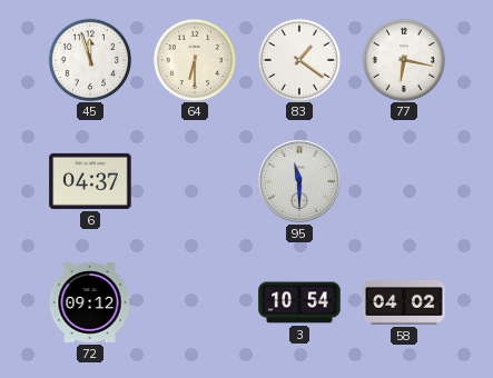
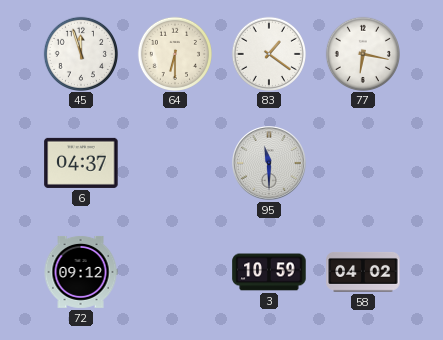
3: 10:54 -> 10:59
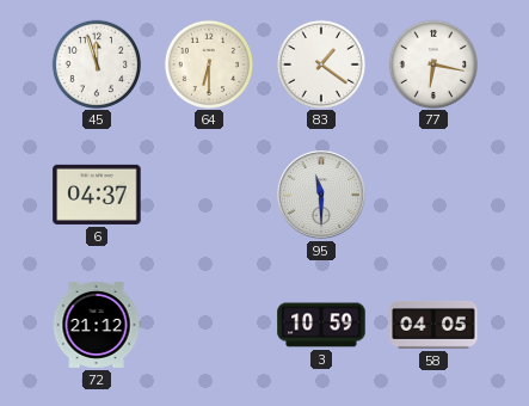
72: 09:12 -> 21:12
58: 04:02 -> 04:05
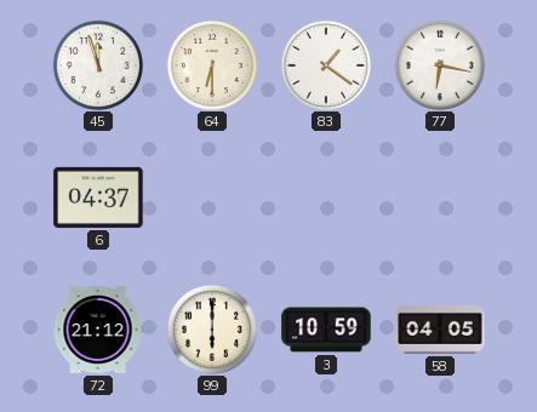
95: 11:30 -> none
99: none -> 6:00
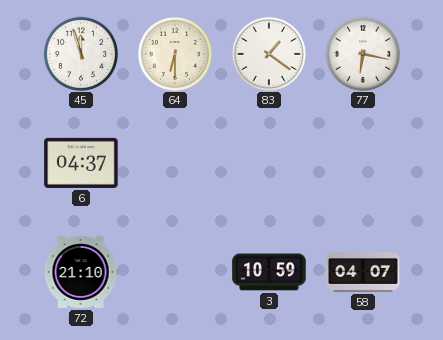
72: 21:12 -> 21:10
99: 6:00 -> none
58: 04:05 -> 04:07
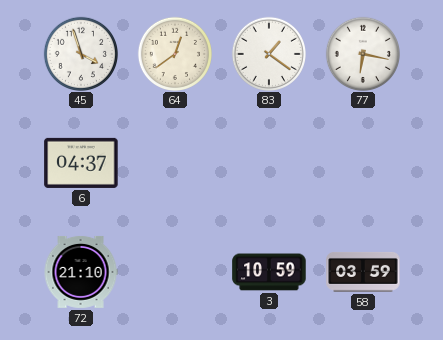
45: 11:57 -> 3:57
64: 6:30 -> 12:39
58: 04:07 -> 03:59
